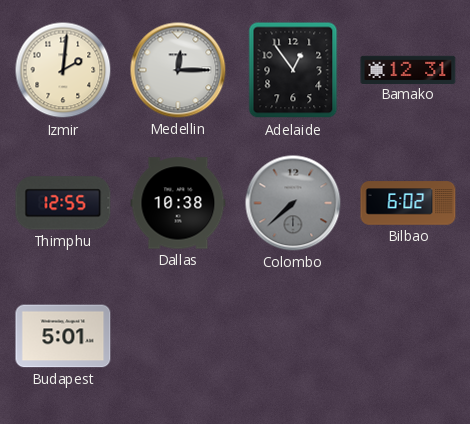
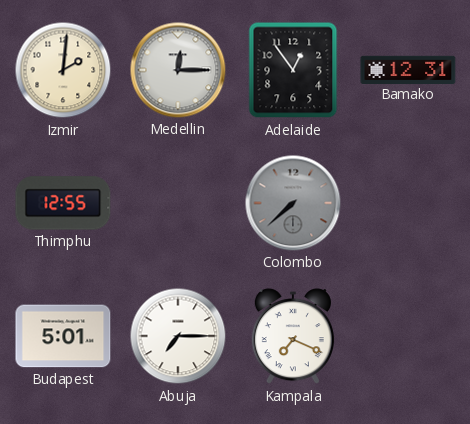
Dallas: 10:38 -> none
Bilbao: 6:02 -> none
Abuja: none -> 7:15
Kampala: none -> 7:19
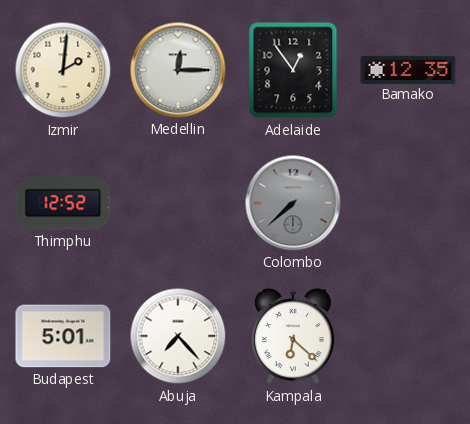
Bamako: 12:31 -> 12:35
Thimphu: 12:55 -> 12:52
Abuja: 7:15 -> 7:23
Kampala: 7:19 -> 6:22
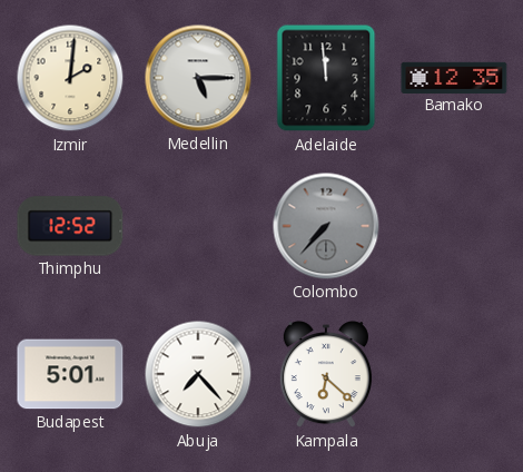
Medellin: 12:15 -> 5:15
Adelaide: 12:54 -> 11:59
Colombo: 7:38 -> 7:37
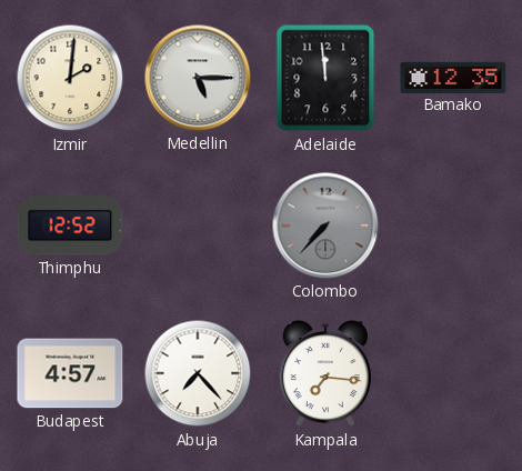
Budapest: 5:01 -> 4:57
Kampala: 6:22 -> 7:16
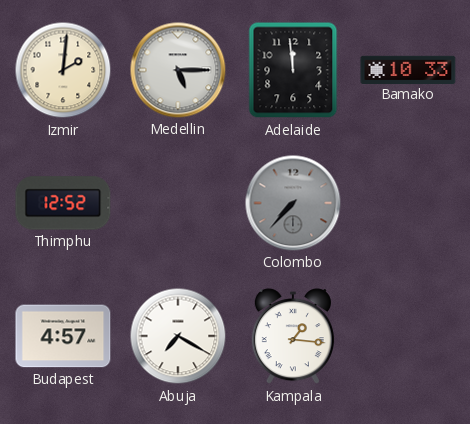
Bamako: 12:35 -> 10:33
Abuja: 7:23 -> 7:20
Kampala: 7:16 -> 1:16
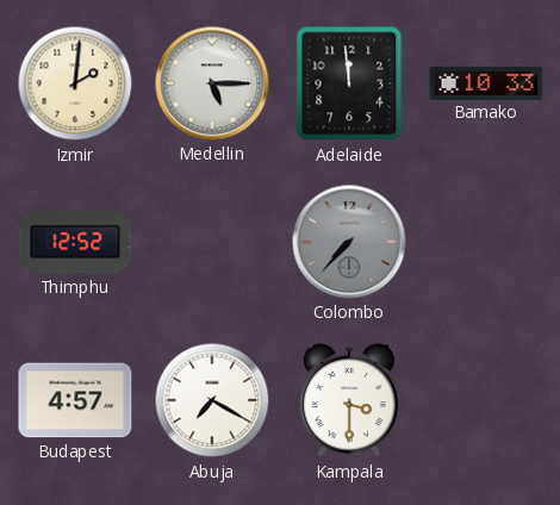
Kampala: 1:16 -> 3:30
